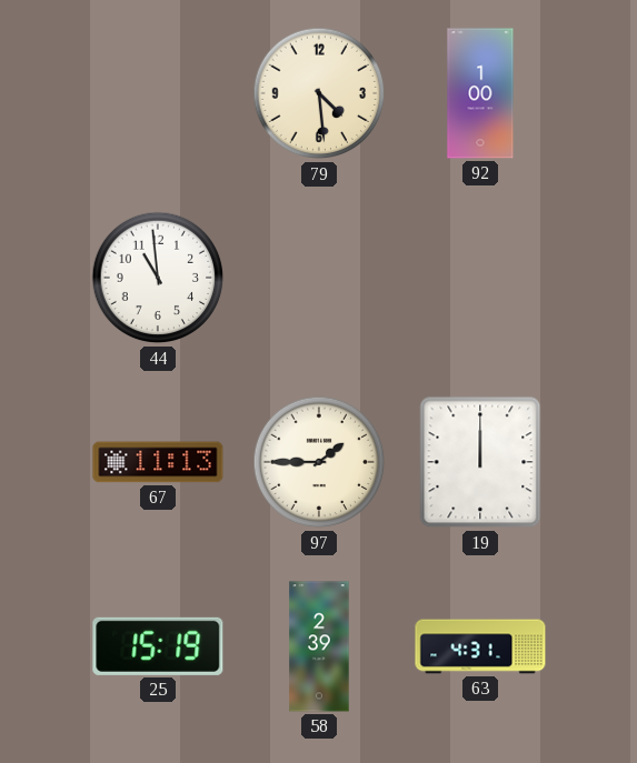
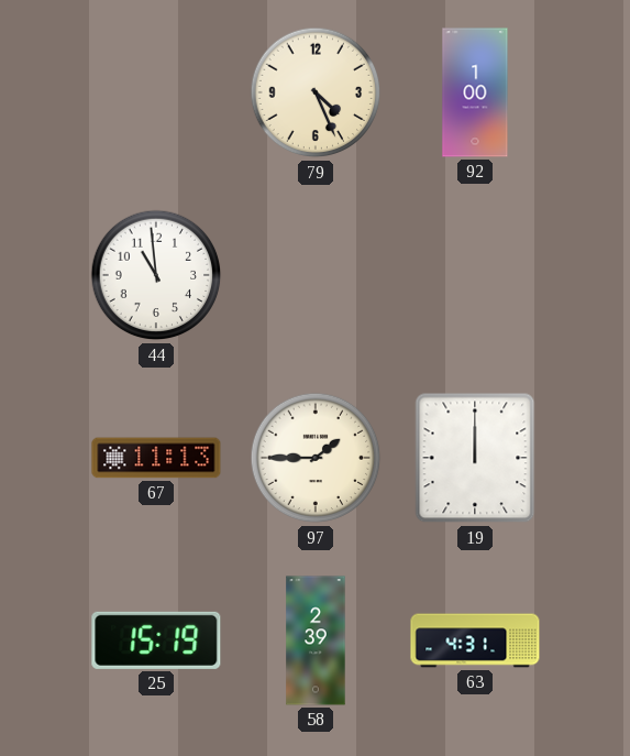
79: 4:29 -> 4:26
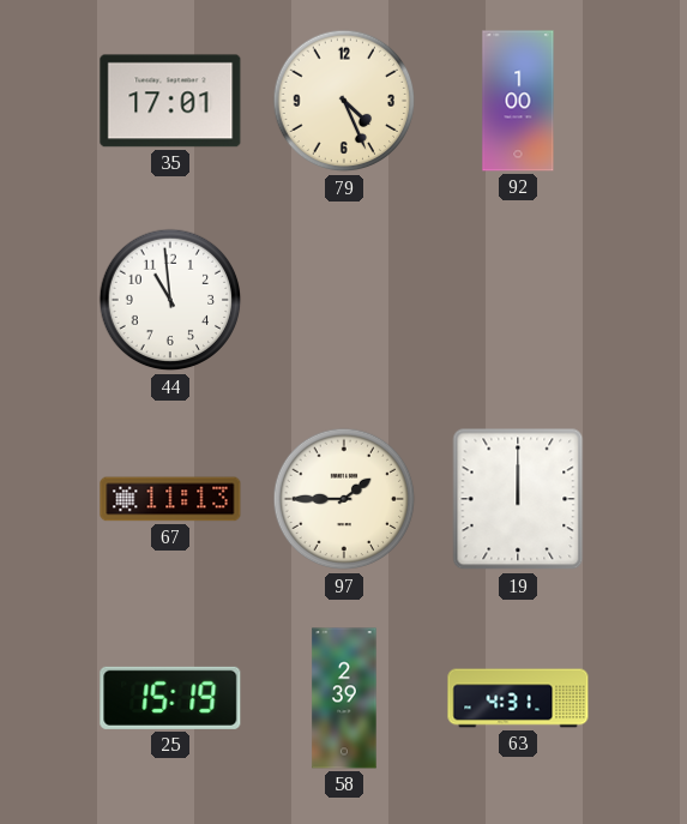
35: none -> 17:01
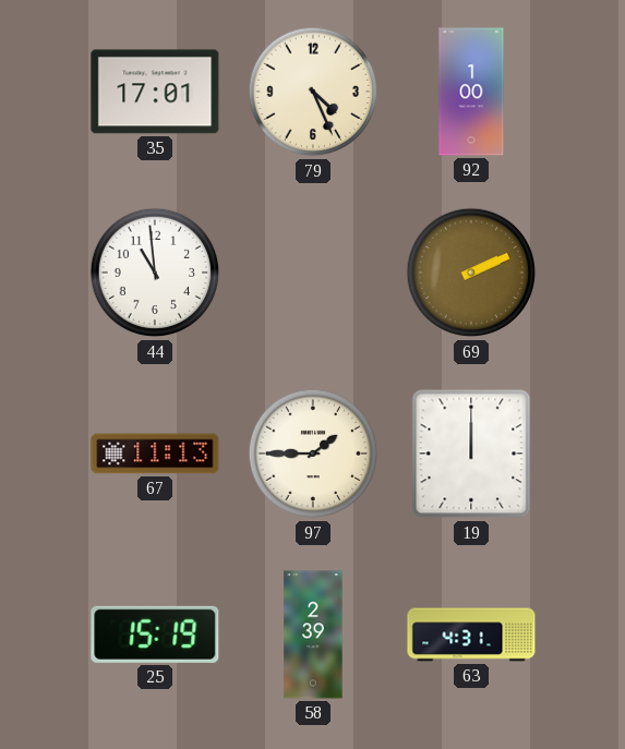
69: none -> 2:11
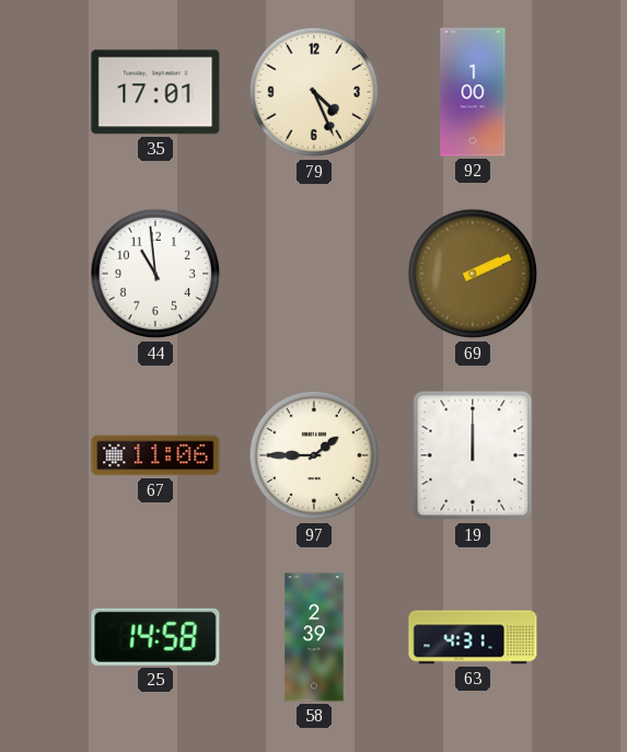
67: 11:13 -> 11:06
25: 15:19 -> 14:58
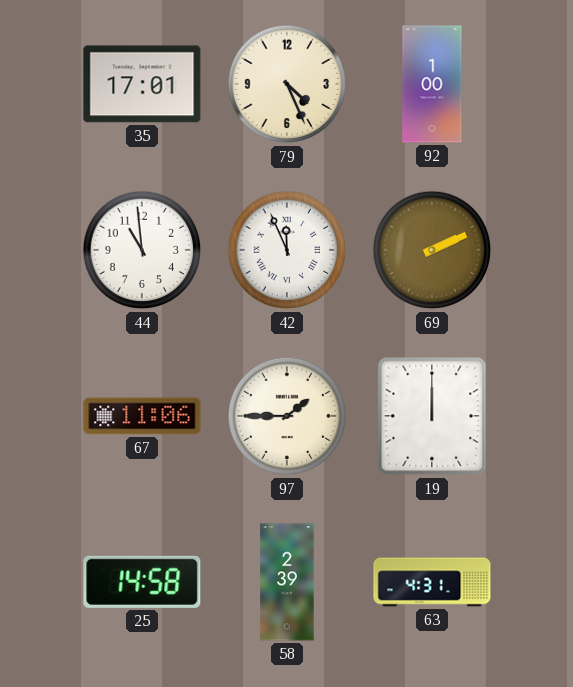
42: none -> 11:56
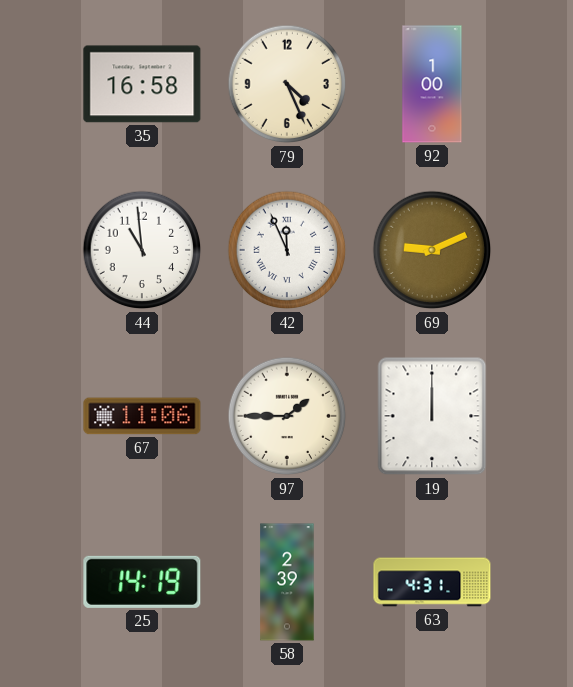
35: 17:01 -> 16:58
69: 2:11 -> 9:11
25: 14:58 -> 14:19
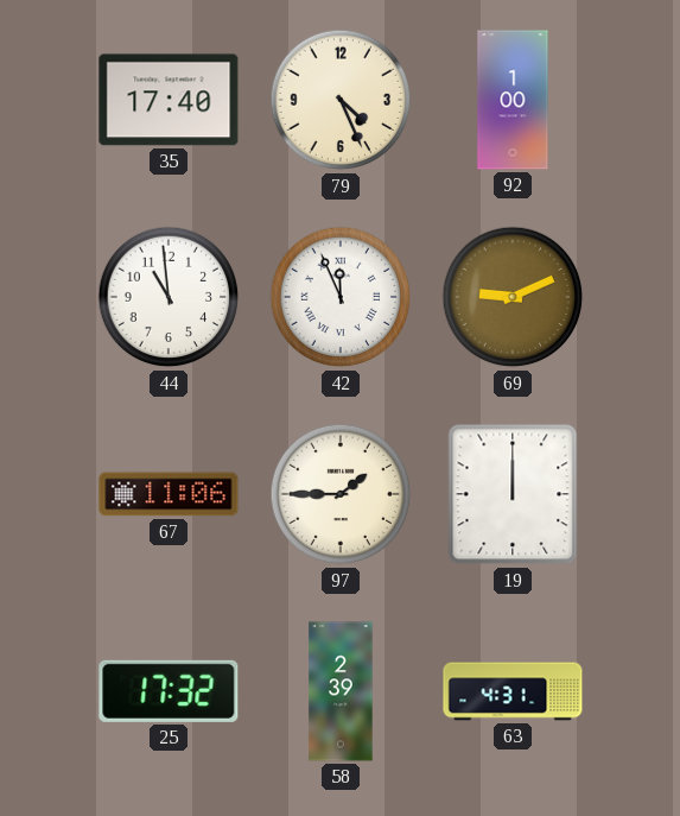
35: 16:58 -> 17:40
25: 14:19 -> 17:32
